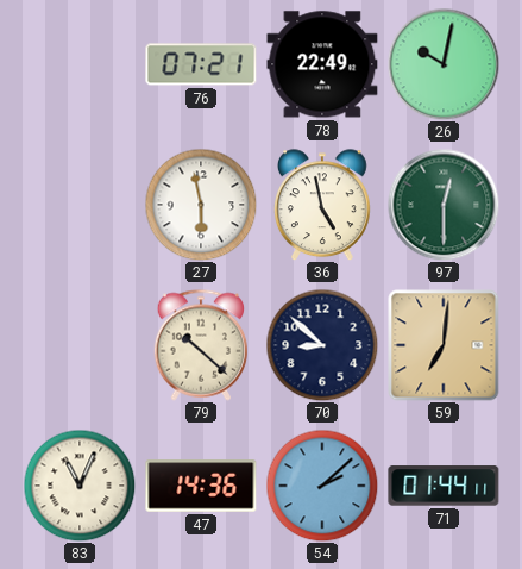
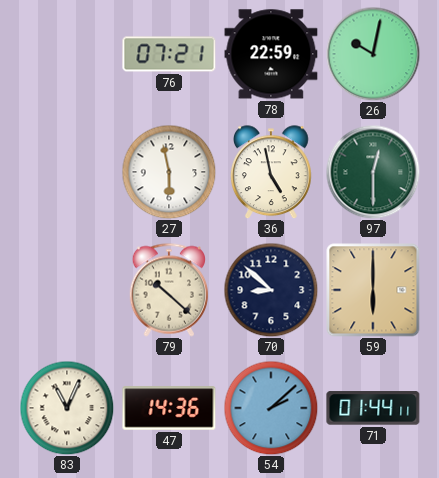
78: 22:49 -> 22:59
59: 7:01 -> 6:00
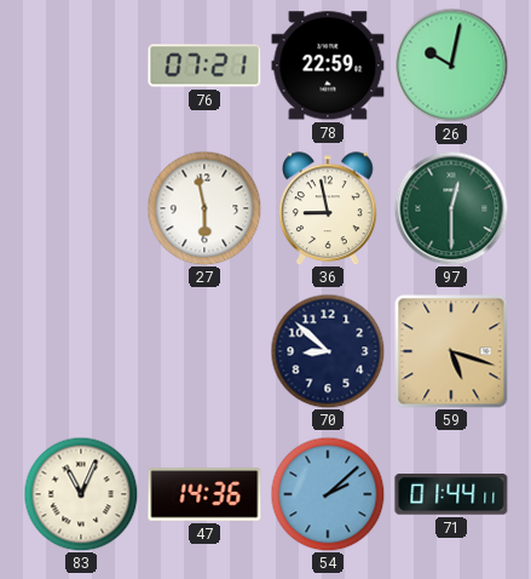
36: 4:58 -> 8:58
79: 10:22 -> none
59: 6:00 -> 5:18
